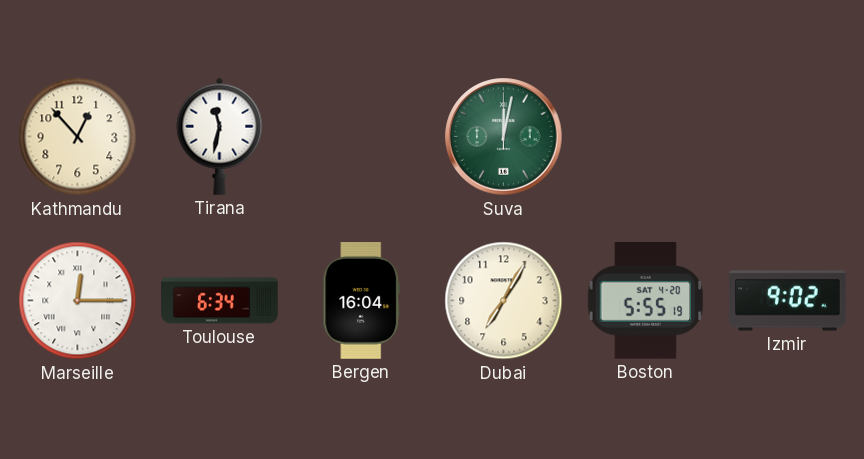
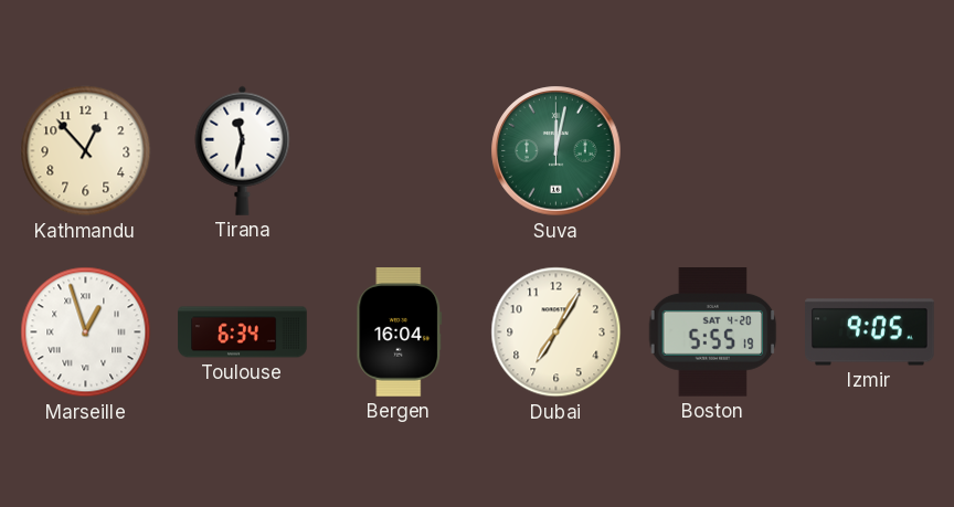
Marseille: 12:15 -> 12:57
Izmir: 9:02 -> 9:05
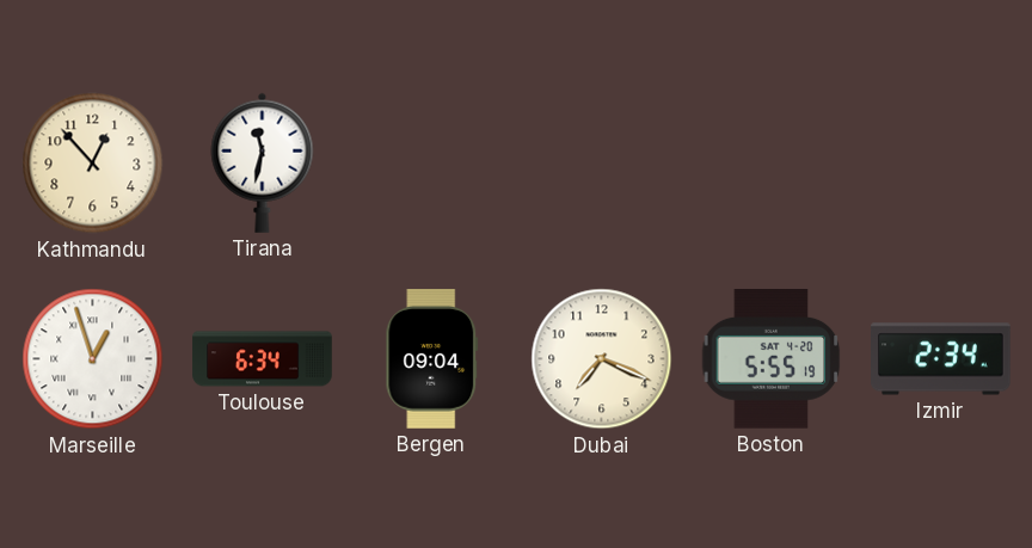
Suva: 12:02 -> none
Bergen: 16:04 -> 09:04
Dubai: 7:05 -> 7:19
Izmir: 9:05 -> 2:34
